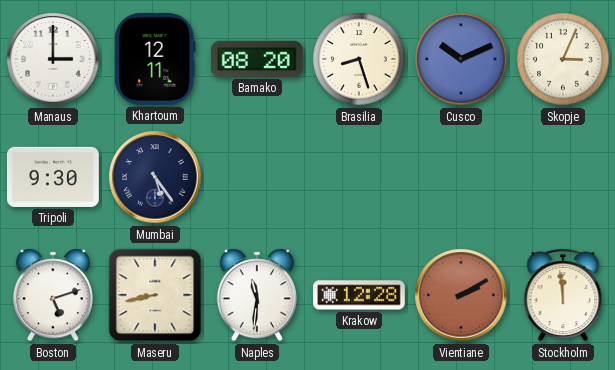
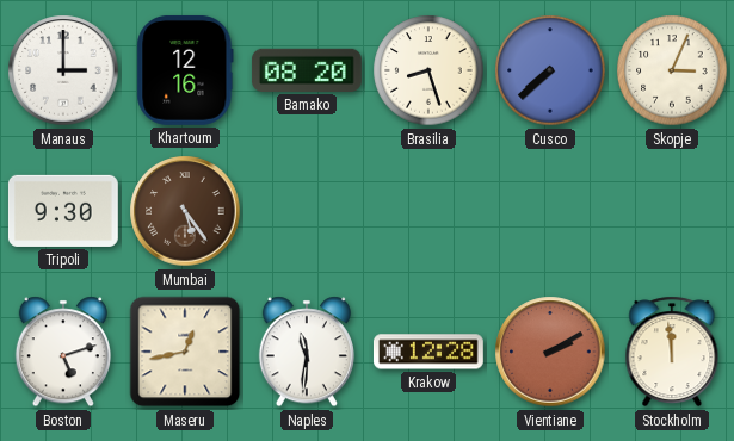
Khartoum: 12:11 -> 12:16
Cusco: 10:11 -> 7:38
Mumbai dial: navy -> brown
Maseru: 8:43 -> 12:43
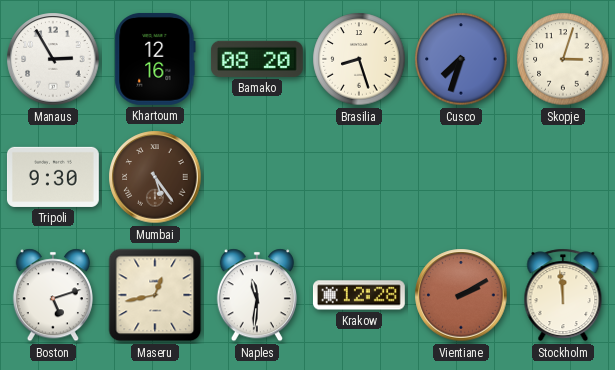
Manaus: 3:00 -> 2:55
Cusco: 7:38 -> 7:33
Skopje: 3:04 -> 3:03
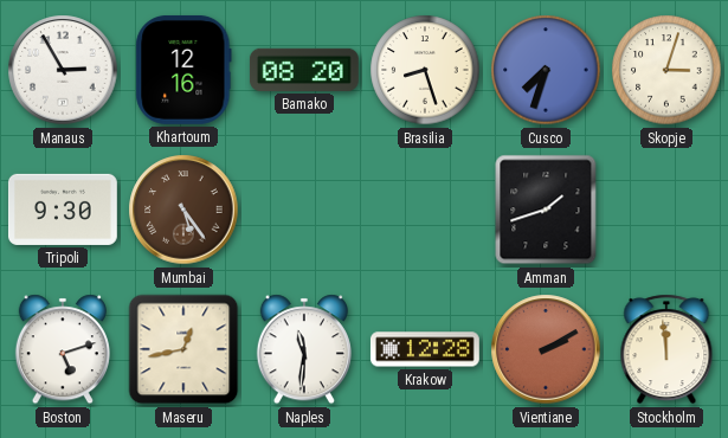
Amman: none -> 1:42
